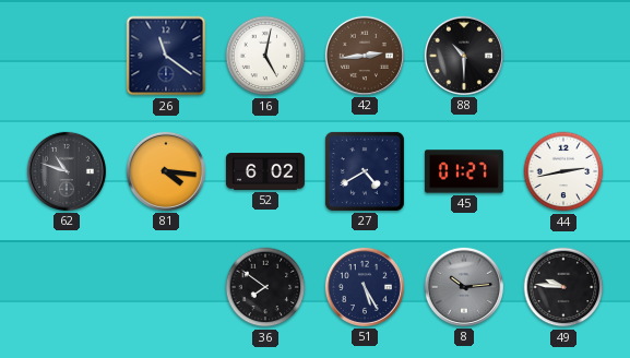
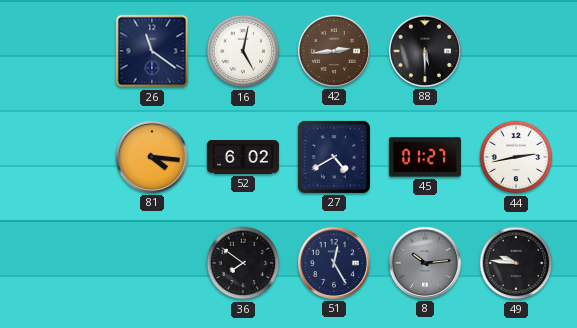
88: 10:30 -> 5:30
62: 10:48 -> none
51: 5:25 -> 12:25
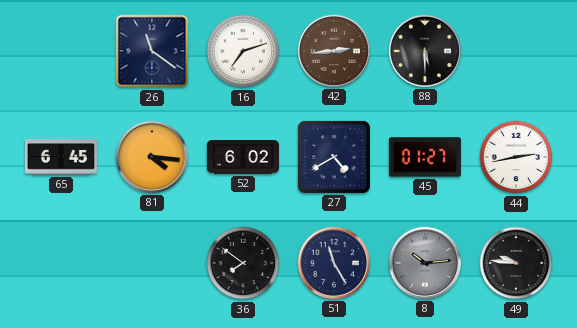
16: 5:02 -> 7:12
65: none -> 6:45
51: 12:25 -> 11:25
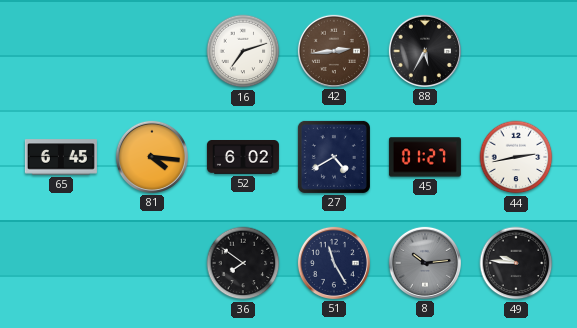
26: 11:21 -> none
88: 5:30 -> 5:35
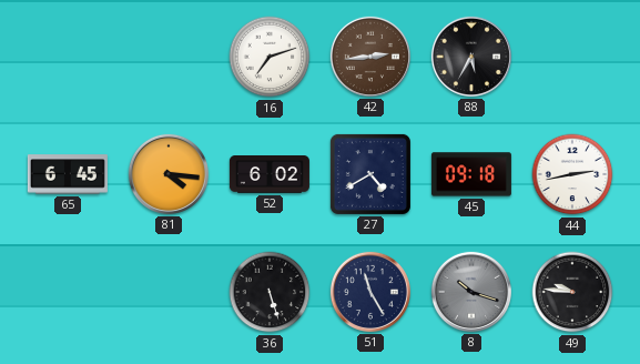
45: 01:27 -> 09:18
36: 7:51 -> 5:27
8: 10:14 -> 10:18
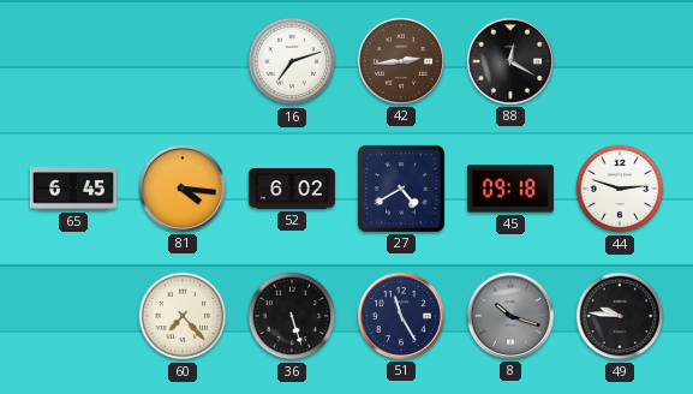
88: 5:35 -> 12:20
44: 2:43 -> 2:48
60: none -> 7:23
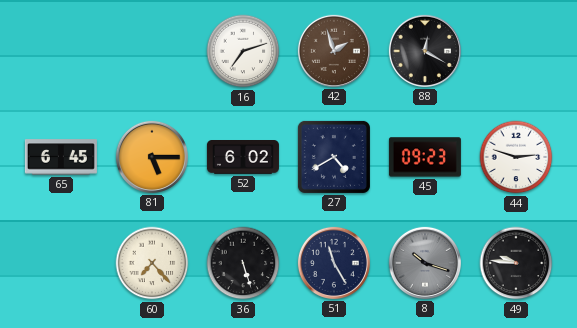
42: 2:44 -> 1:57
81: 4:16 -> 5:15
45: 09:18 -> 09:23
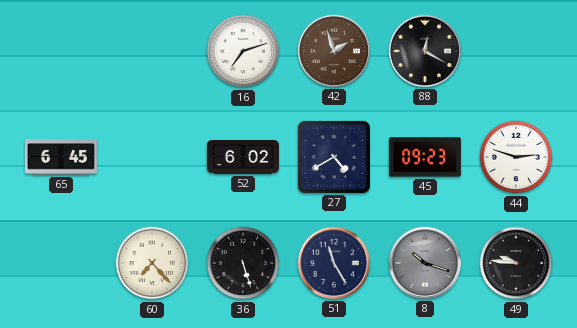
81: 5:15 -> none
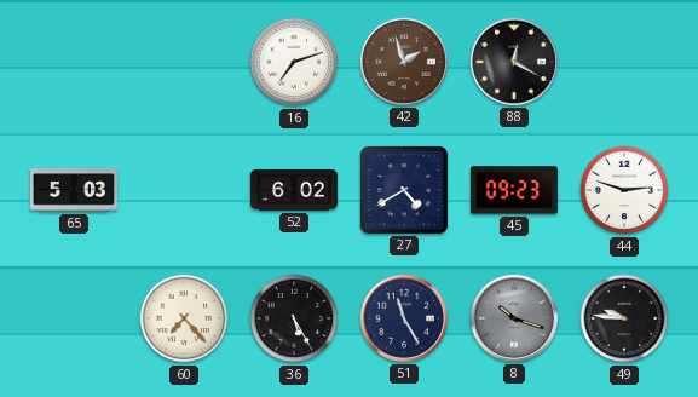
65: 6:45 -> 5:03
36: 5:27 -> 5:25
